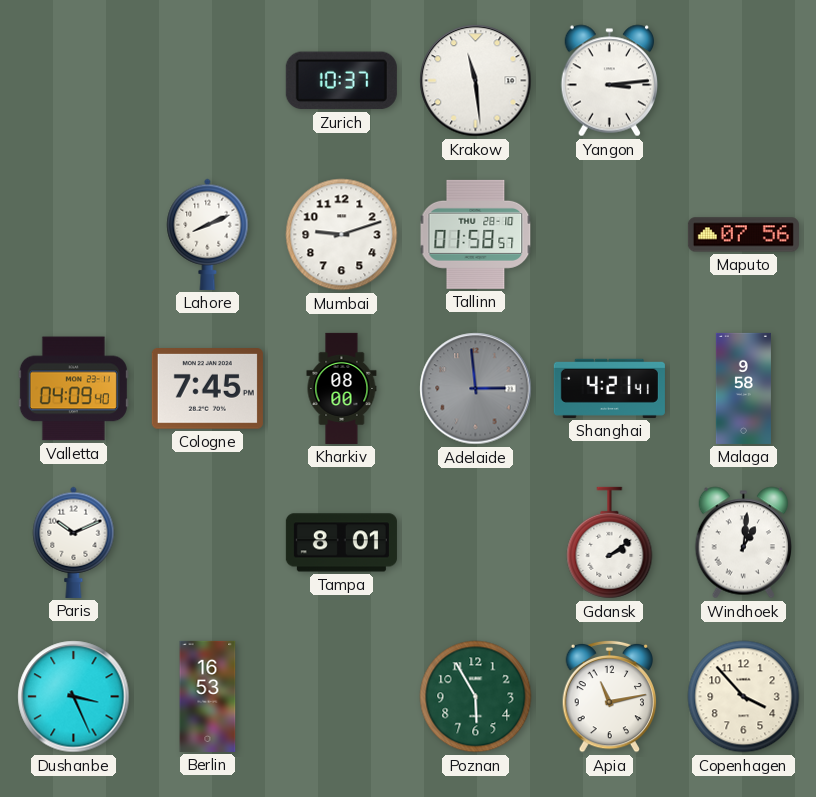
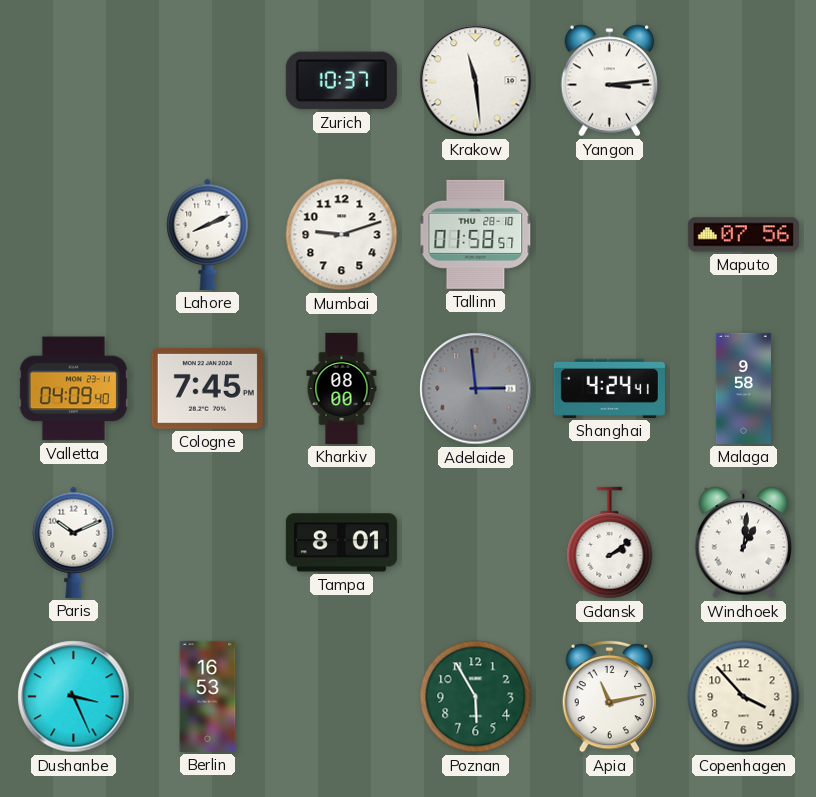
Shanghai: 4:21 -> 4:24
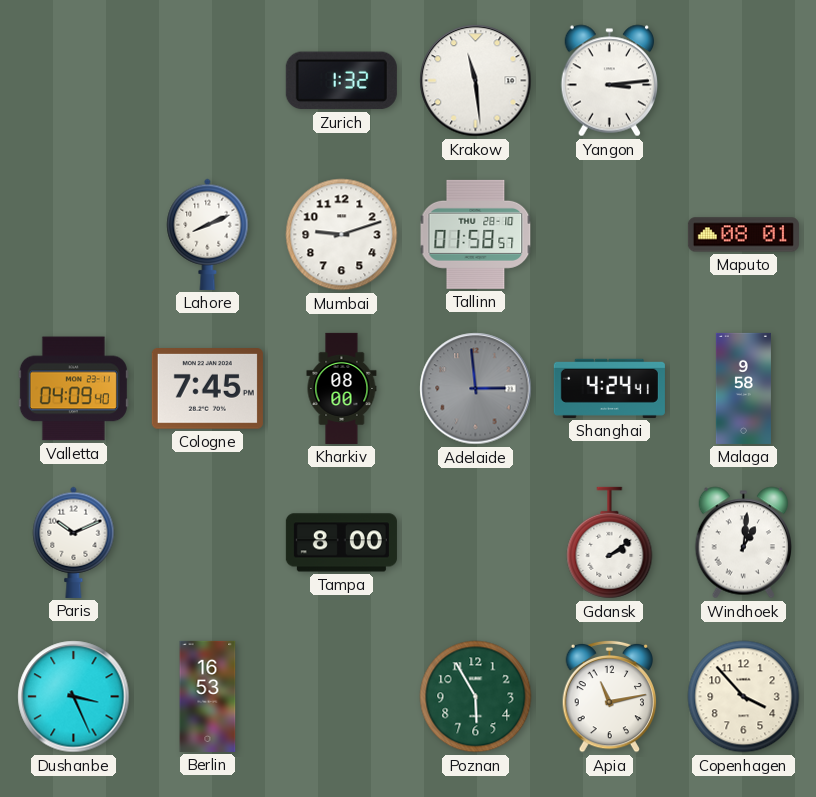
Zurich: 10:37 -> 1:32
Maputo: 07:56 -> 08:01
Tampa: 8:01 -> 8:00
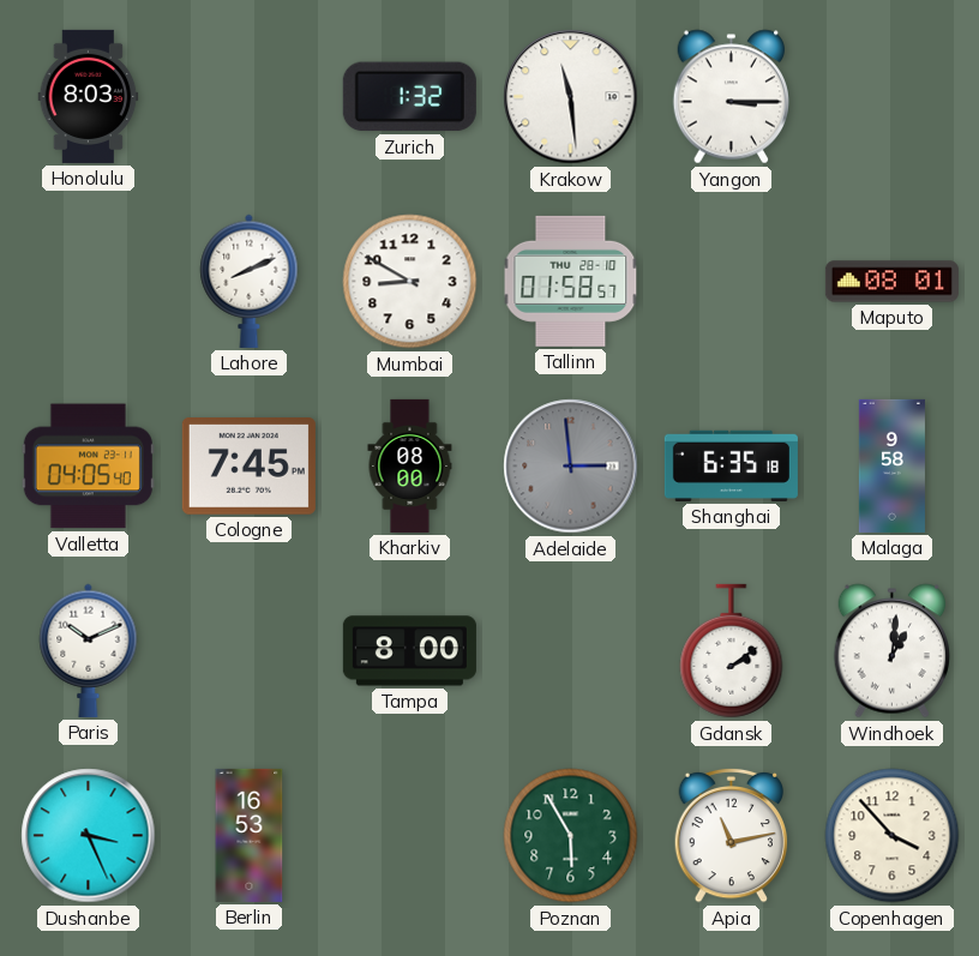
Honolulu: none -> 8:03
Yangon: 3:14 -> 3:15
Mumbai: 9:12 -> 8:50
Valletta: 04:09 -> 04:05
Shanghai: 4:24 -> 6:35
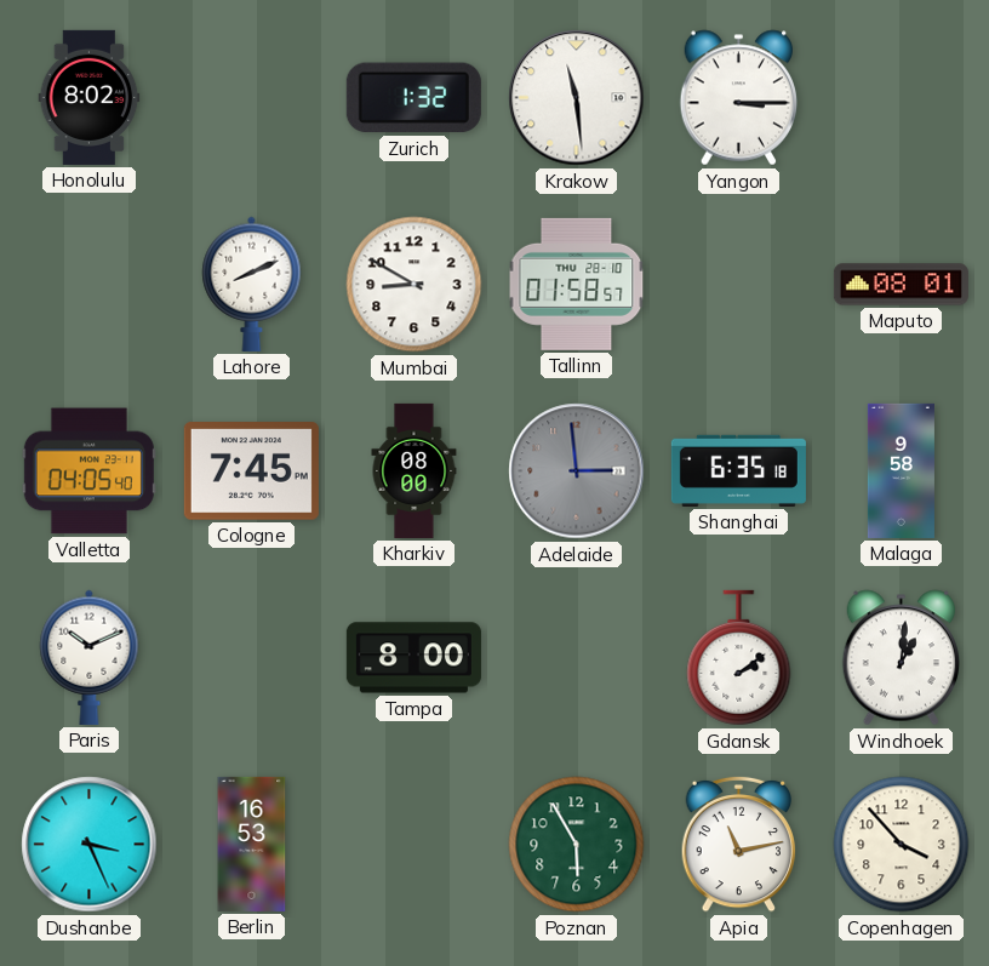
Honolulu: 8:03 -> 8:02
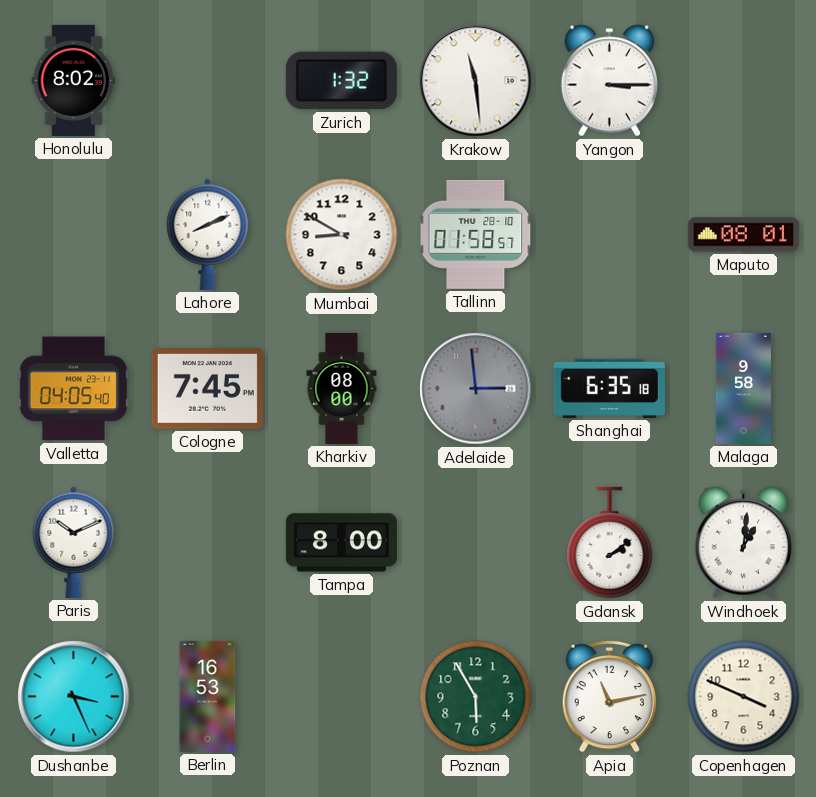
Copenhagen: 3:53 -> 3:49
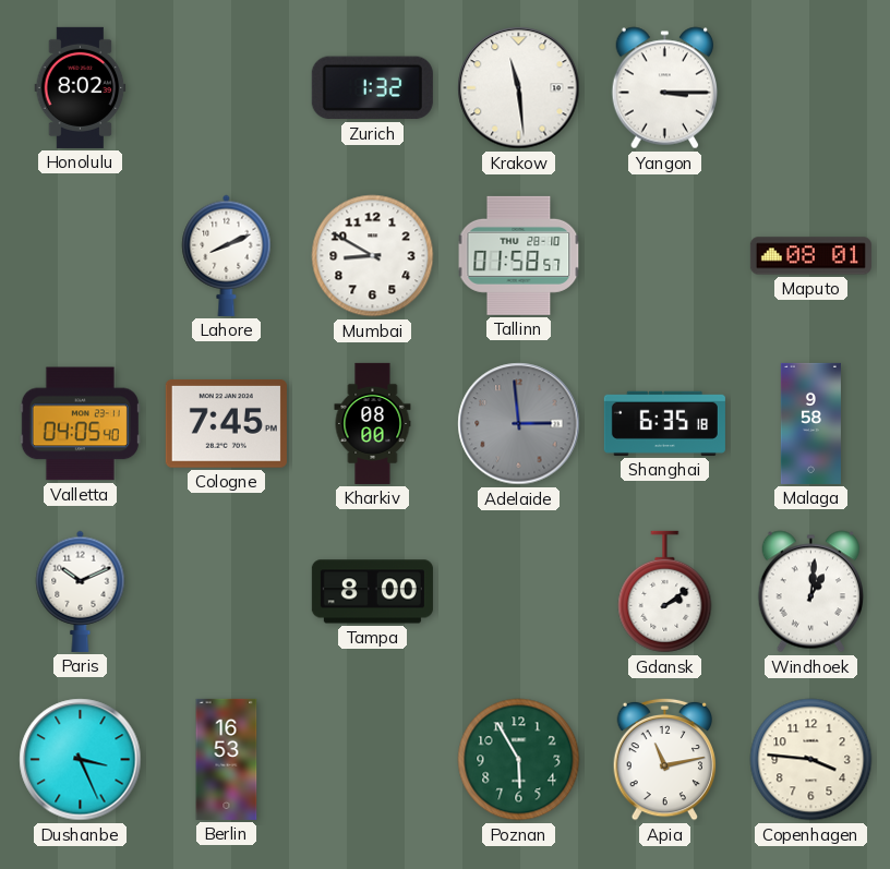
Copenhagen: 3:49 -> 3:46
